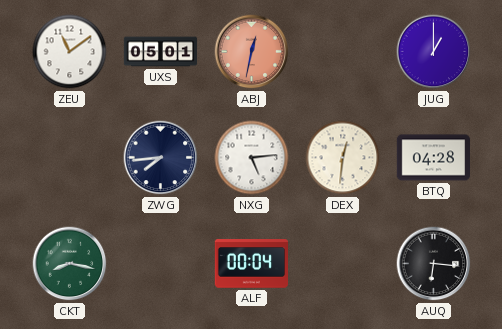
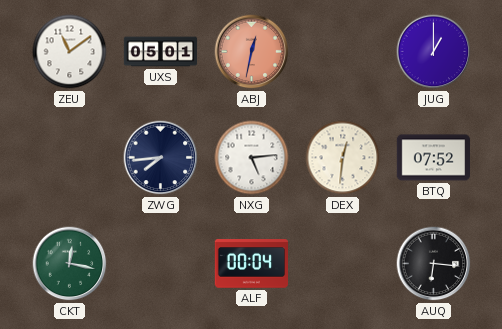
BTQ: 04:28 -> 07:52
CKT: 8:17 -> 12:17
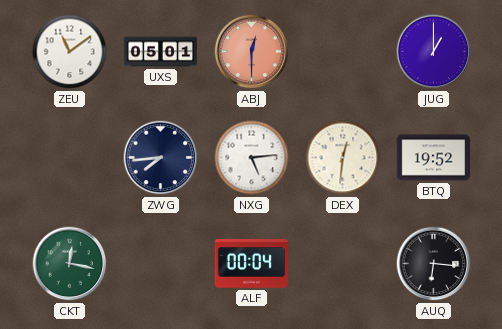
ABJ: 12:32 -> 12:30
BTQ: 07:52 -> 19:52
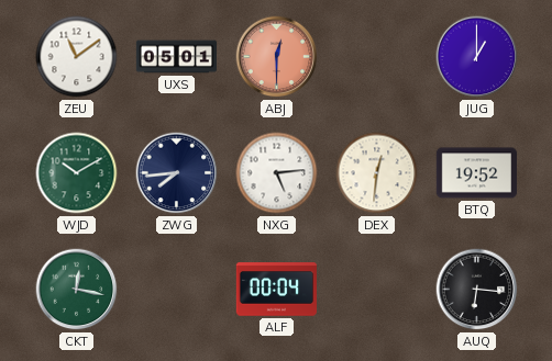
WJD: none -> 10:10
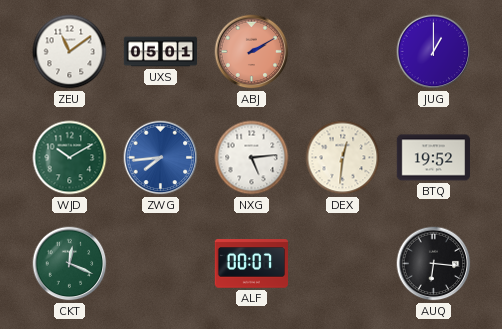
ABJ: 12:30 -> 2:10
ZWG dial: navy -> blue
CKT: 12:17 -> 12:19
ALF: 00:04 -> 00:07
